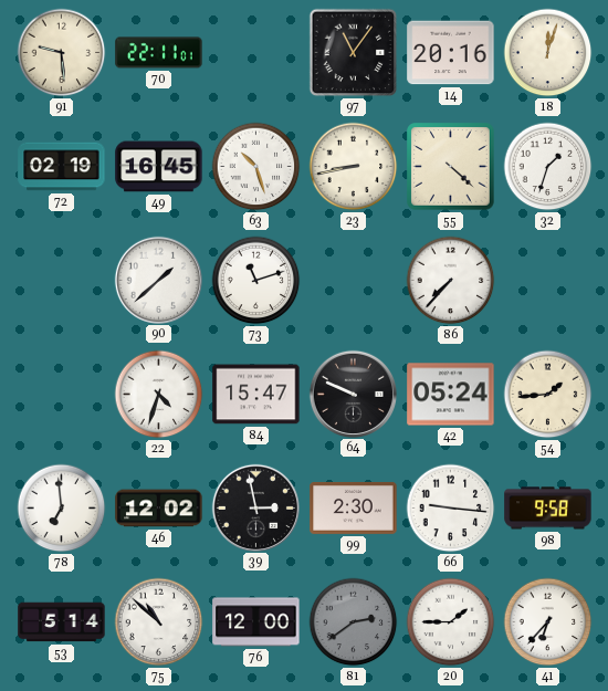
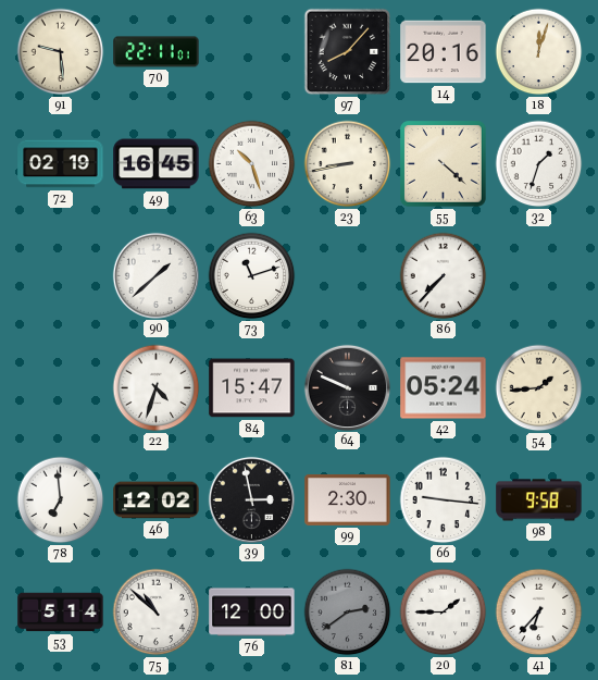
97: 11:06 -> 8:07
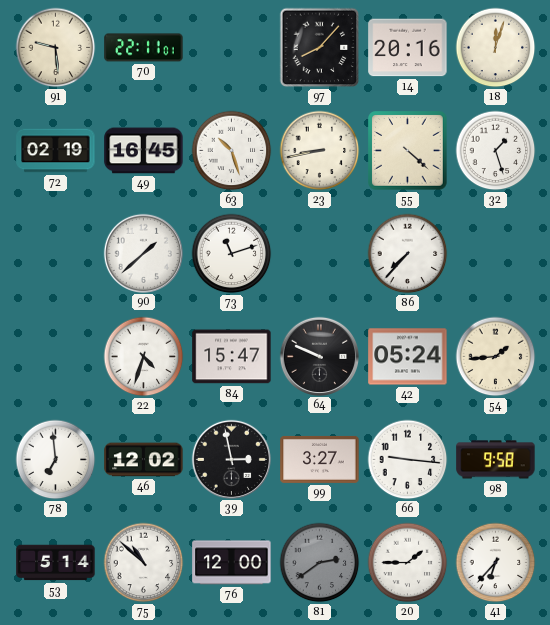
32: 1:33 -> 1:27
99: 2:30 -> 3:27
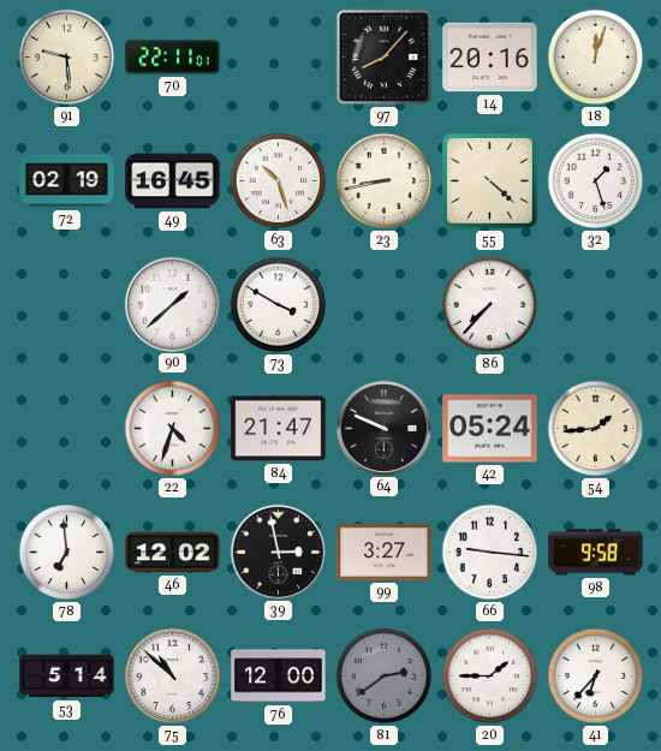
73: 11:12 -> 3:50
84: 15:47 -> 21:47
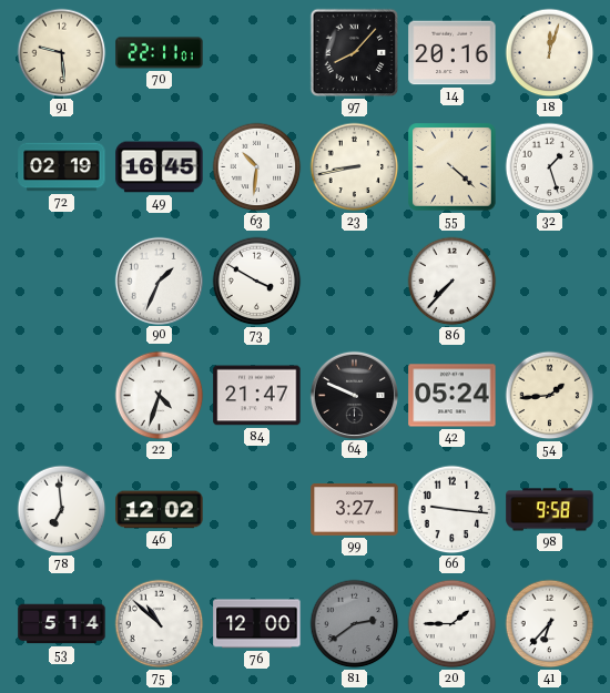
63: 10:27 -> 10:31
90: 1:38 -> 1:34
39: 2:58 -> none
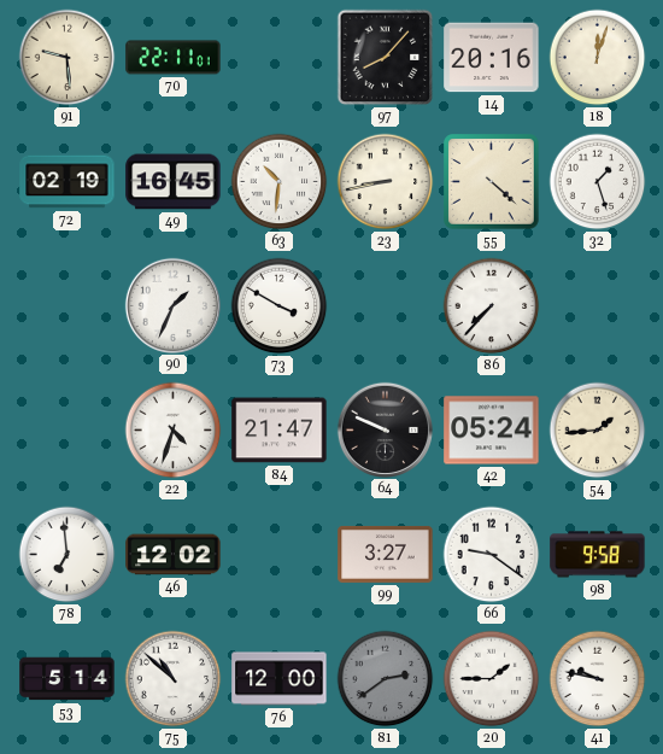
66: 9:16 -> 9:21
41: 6:37 -> 9:47
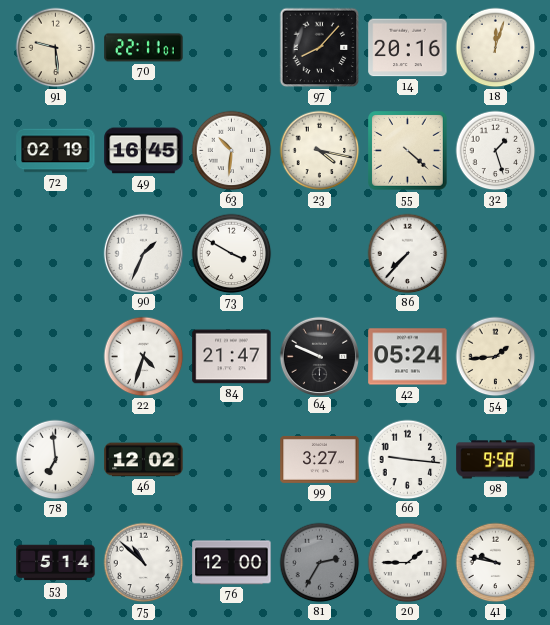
23: 8:43 -> 4:17
66: 9:21 -> 9:16
81: 2:39 -> 2:35
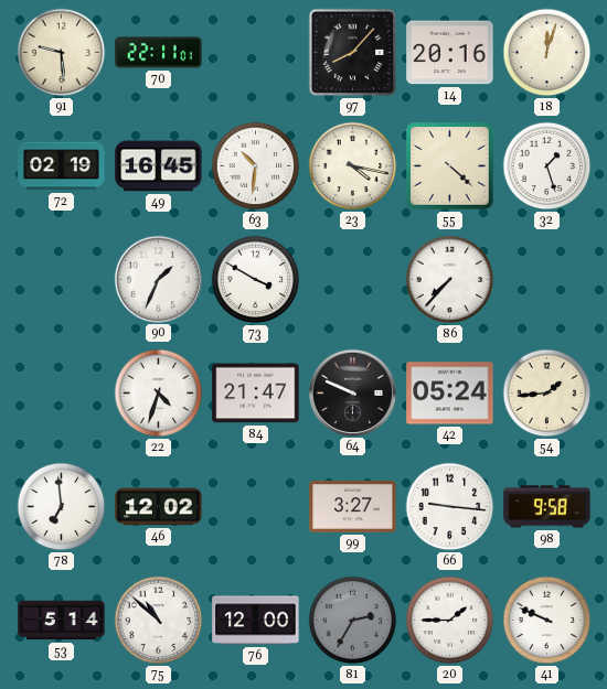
41: 9:47 -> 9:49
